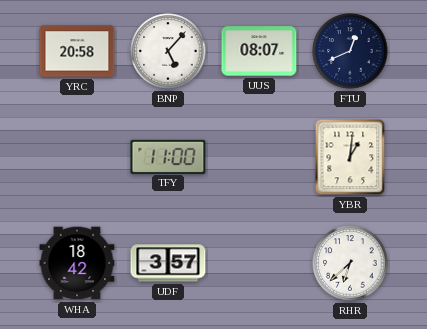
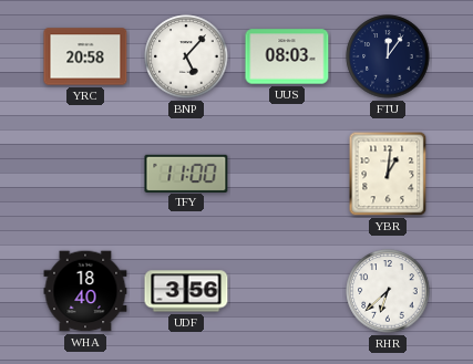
UUS: 08:07 -> 08:03
FTU: 12:41 -> 12:06
WHA: 18:42 -> 18:40
UDF: 3:57 -> 3:56
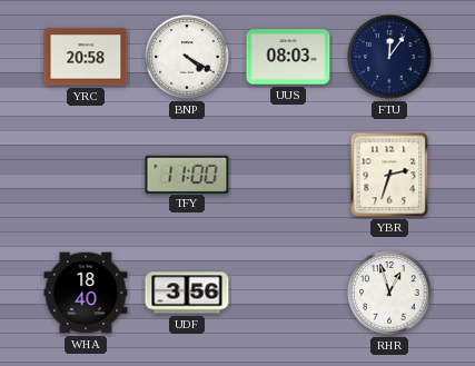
BNP: 5:07 -> 4:20
YBR: 1:01 -> 2:33
RHR: 6:38 -> 12:57
